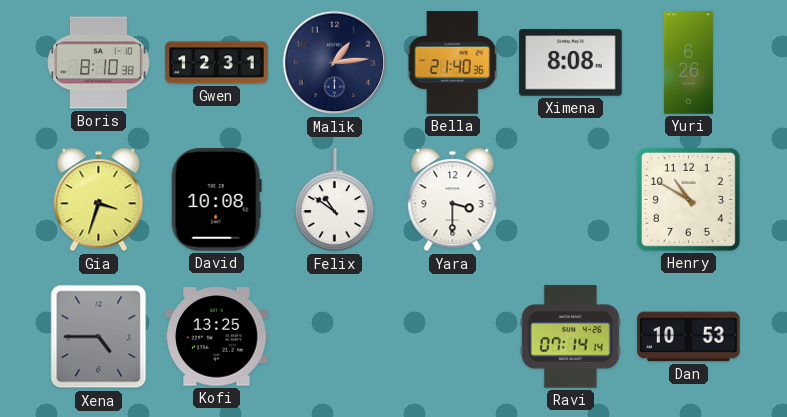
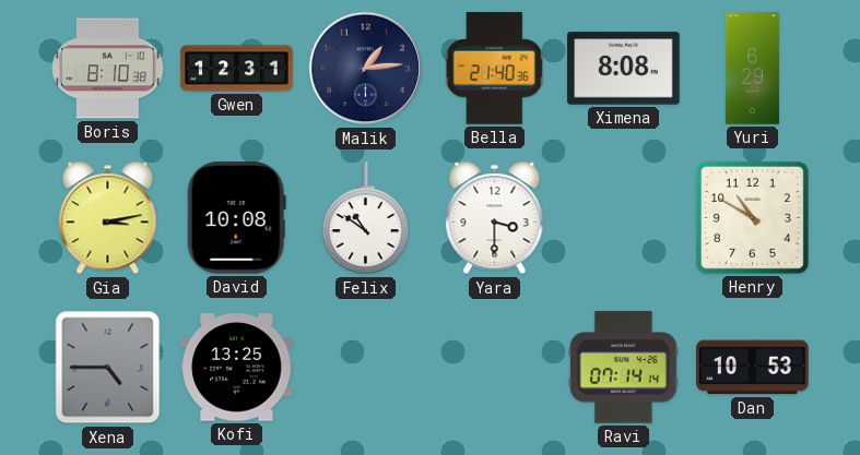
Yuri: 6:26 -> 6:29
Gia: 3:33 -> 3:13
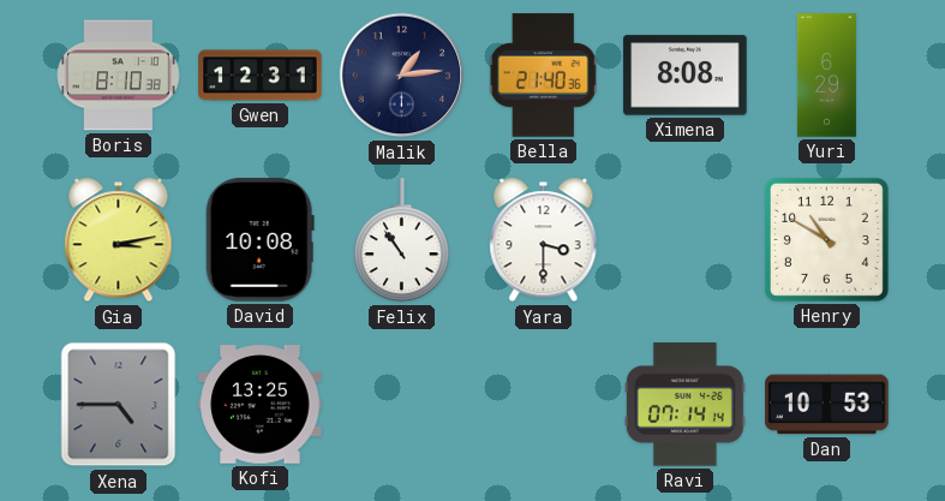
Felix: 10:51 -> 10:54
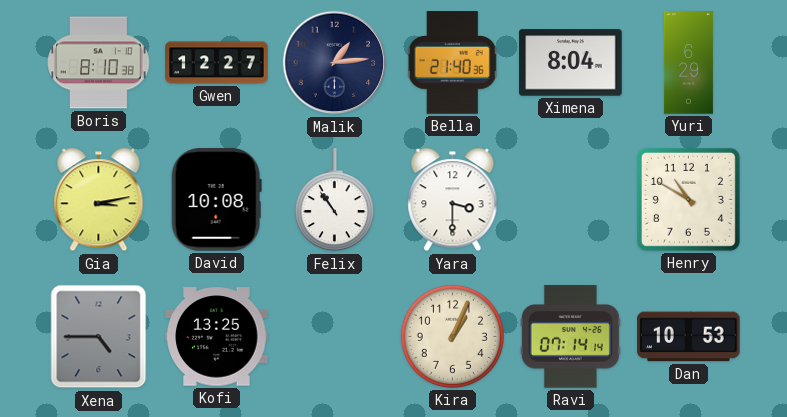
Gwen: 12:31 -> 12:27
Ximena: 8:08 -> 8:04
Kira: none -> 1:04
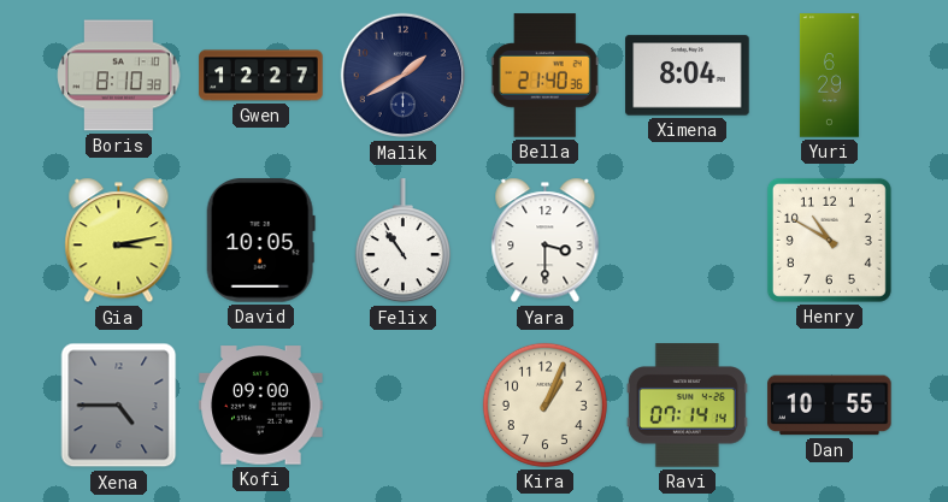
Malik: 1:14 -> 1:40
David: 10:08 -> 10:05
Kofi: 13:25 -> 09:00
Dan: 10:53 -> 10:55
